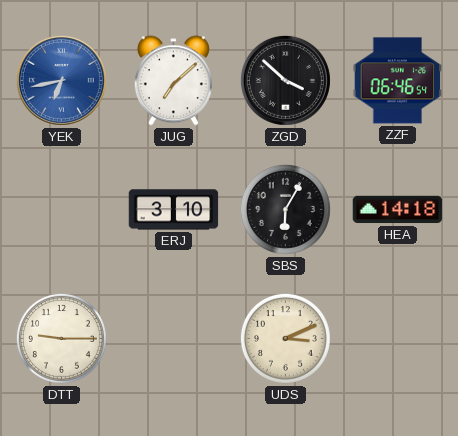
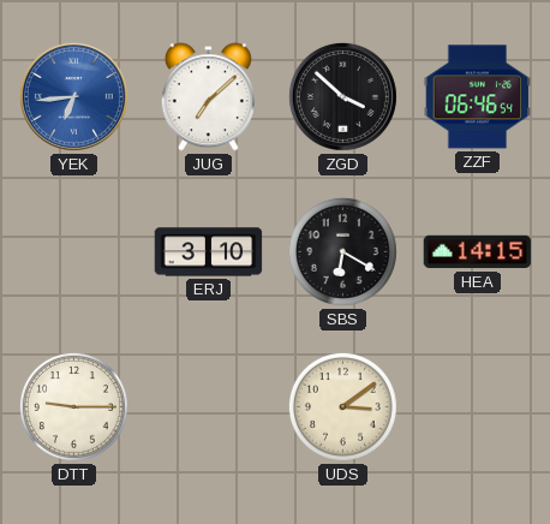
YEK: 6:43 -> 6:44
SBS: 6:05 -> 6:20
HEA: 14:18 -> 14:15
UDS: 3:11 -> 3:09
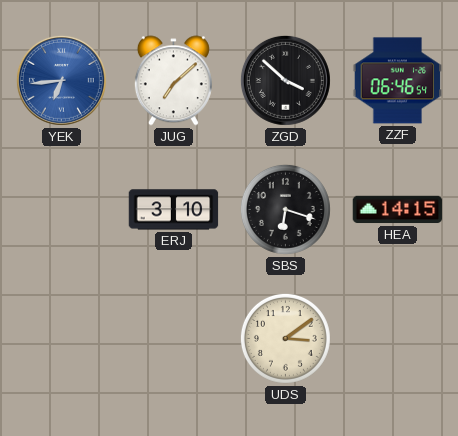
SBS: 6:20 -> 6:18
DTT: 9:15 -> none
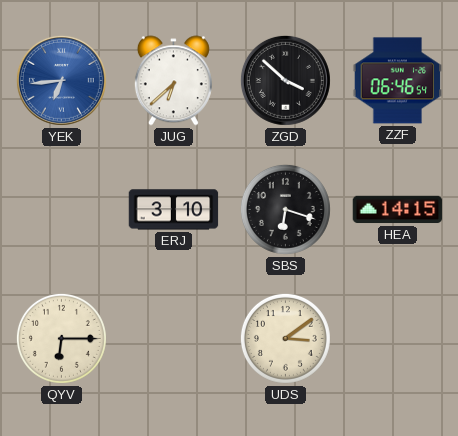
JUG: 7:08 -> 6:38
QYV: none -> 6:15
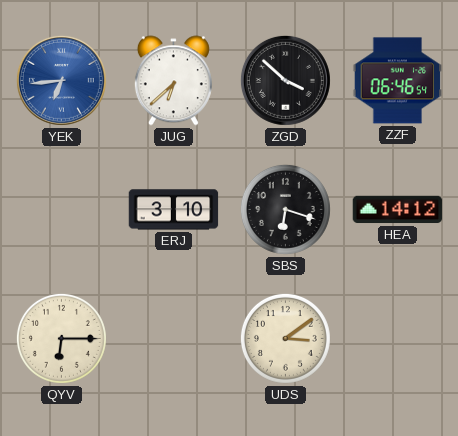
HEA: 14:15 -> 14:12
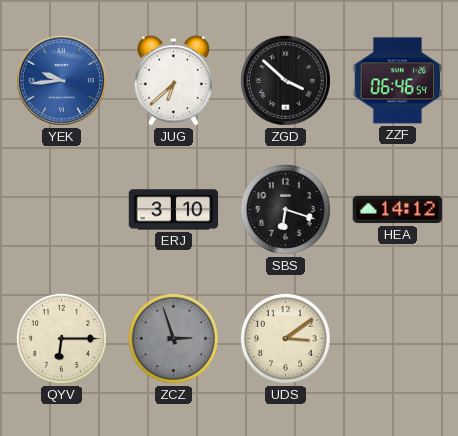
YEK: 6:44 -> 9:44
ZCZ: none -> 2:57
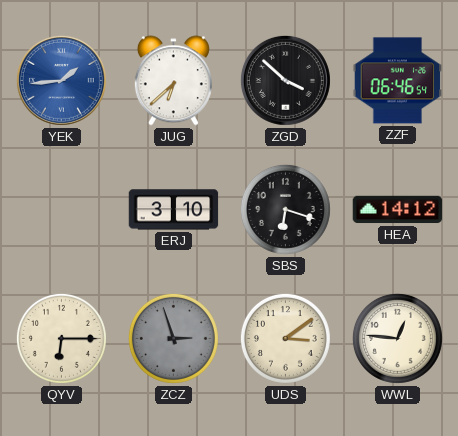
YEK: 9:44 -> 1:44
WWL: none -> 12:46
